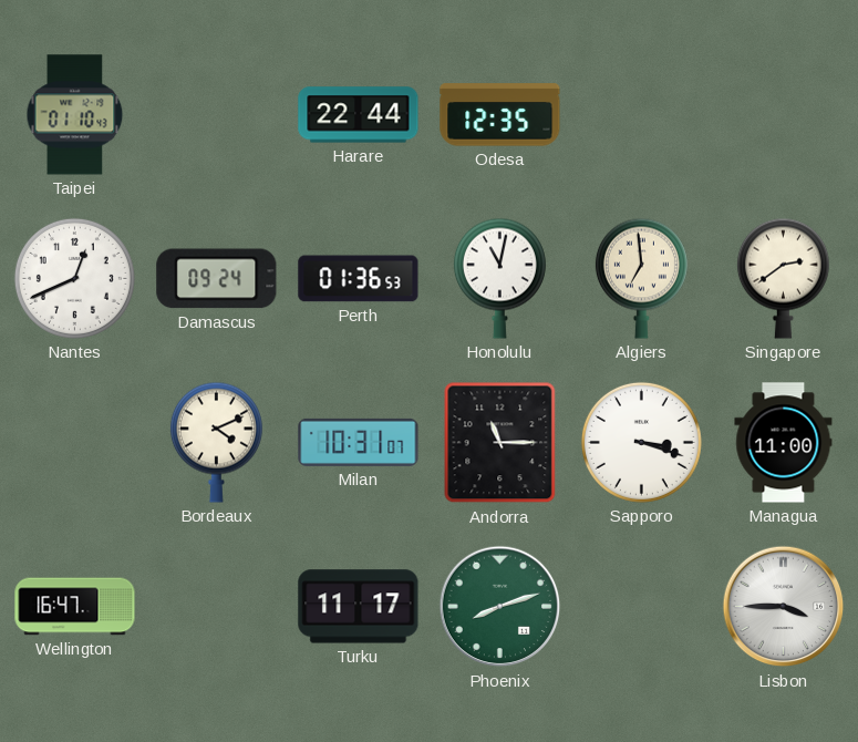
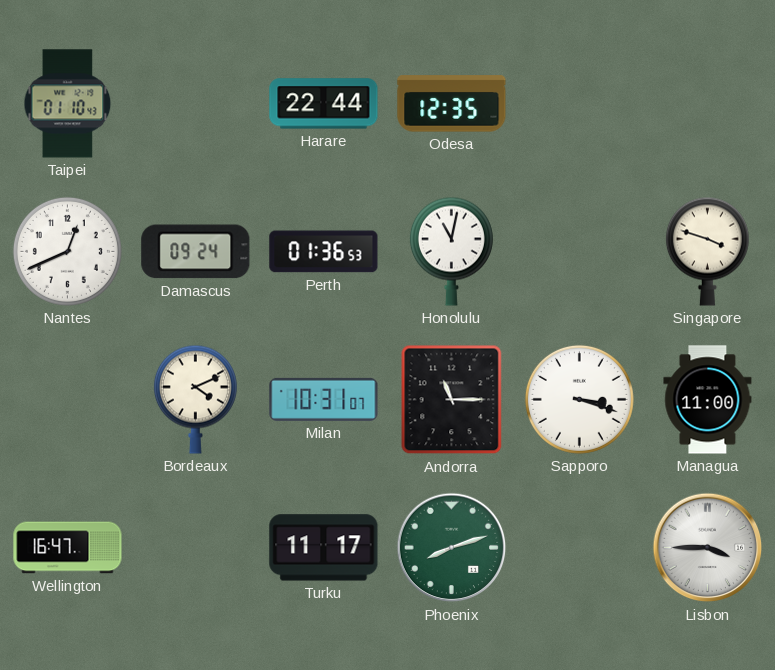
Algiers: 6:59 -> none
Singapore: 2:39 -> 3:48
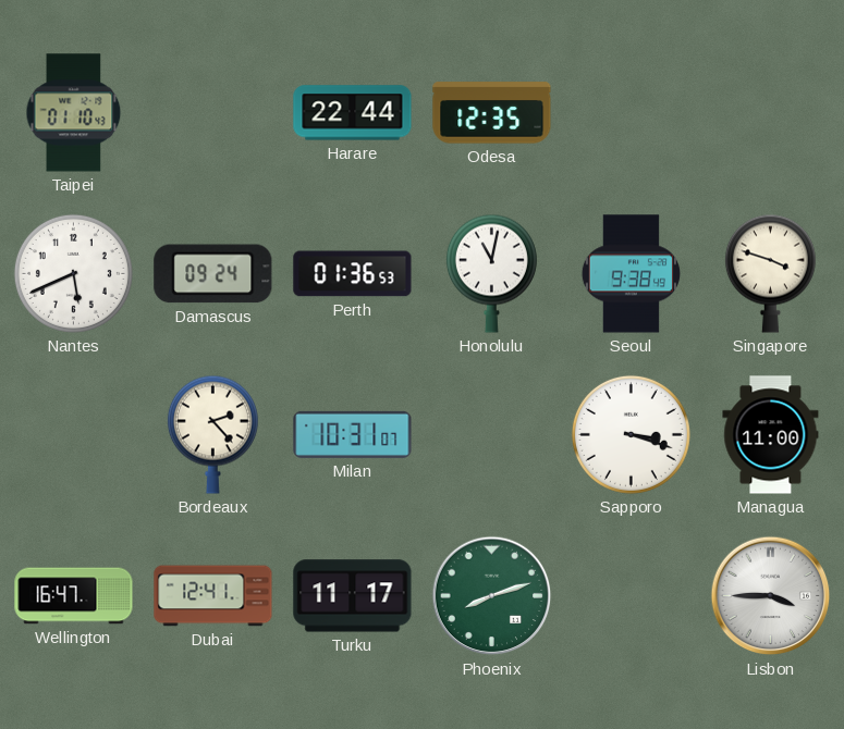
Nantes: 12:41 -> 5:41
Seoul: none -> 9:38
Bordeaux: 4:11 -> 2:23
Andorra: 11:15 -> none
Dubai: none -> 12:41
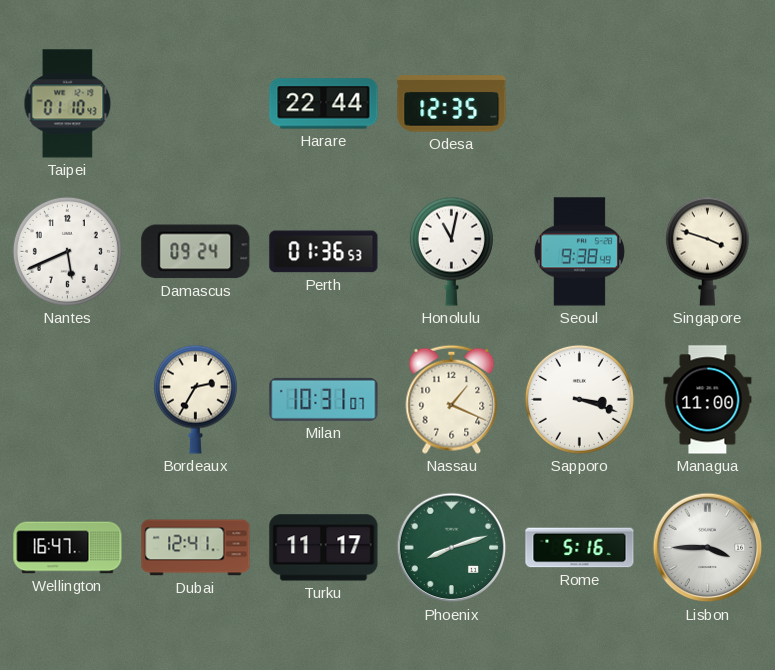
Bordeaux: 2:23 -> 2:35
Nassau: none -> 1:19
Rome: none -> 5:16
